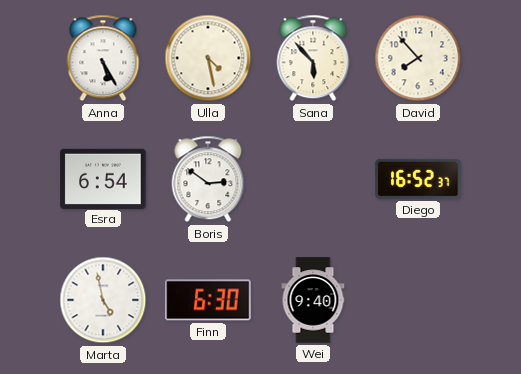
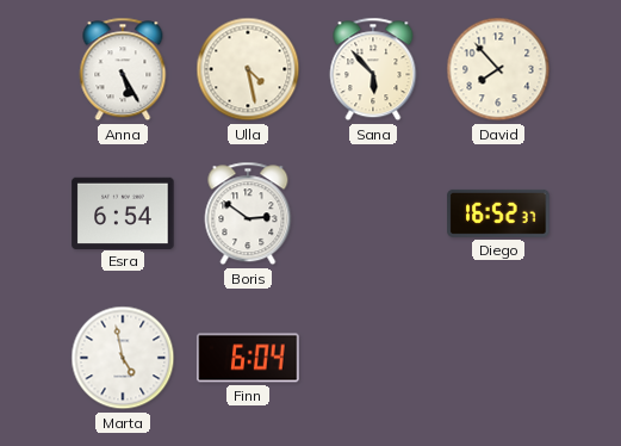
Finn: 6:30 -> 6:04
Wei: 9:40 -> none
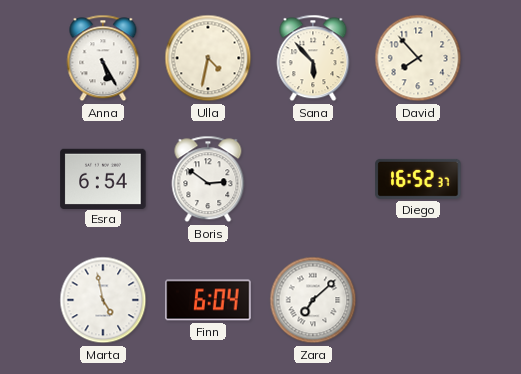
Ulla: 4:28 -> 4:32
Zara: none -> 7:08
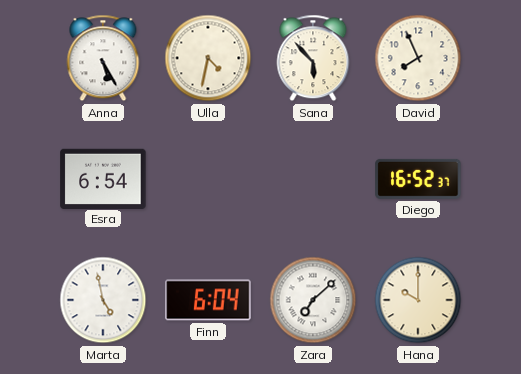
David: 7:53 -> 7:56
Boris: 2:51 -> none
Hana: none -> 10:00
